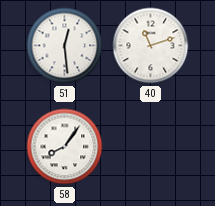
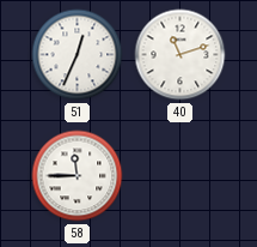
51: 12:29 -> 12:34
58: 8:06 -> 11:45
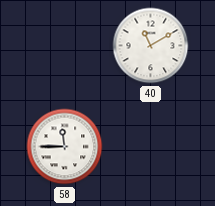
51: 12:34 -> none
40: 11:12 -> 11:10
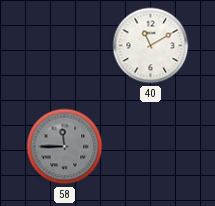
58 dial: white -> grey
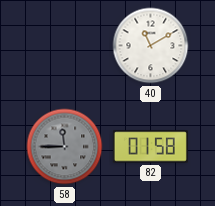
82: none -> 01:58
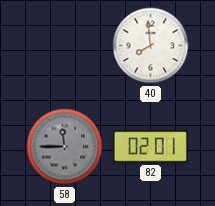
40: 11:10 -> 7:59
82: 01:58 -> 02:01
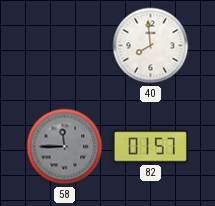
82: 02:01 -> 01:57
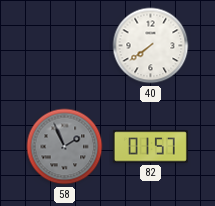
40: 7:59 -> 7:39
58: 11:45 -> 1:56
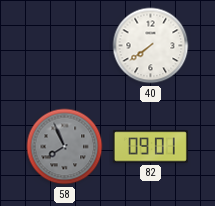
58: 1:56 -> 7:56
82: 01:57 -> 09:01
